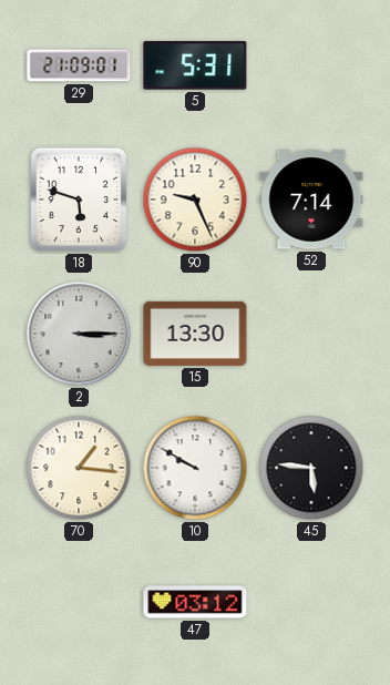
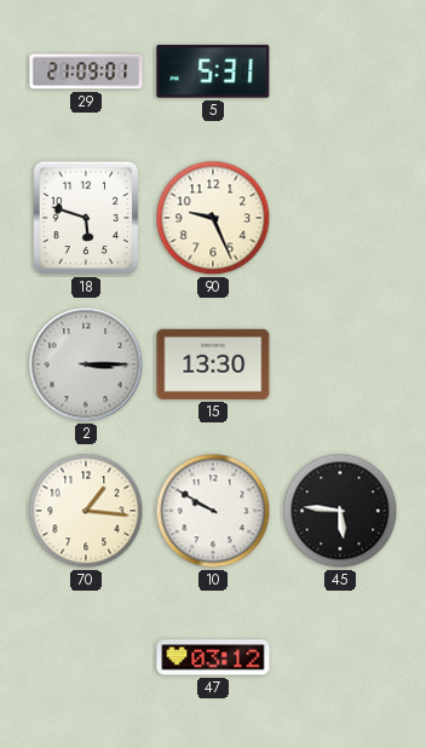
52: 7:14 -> none
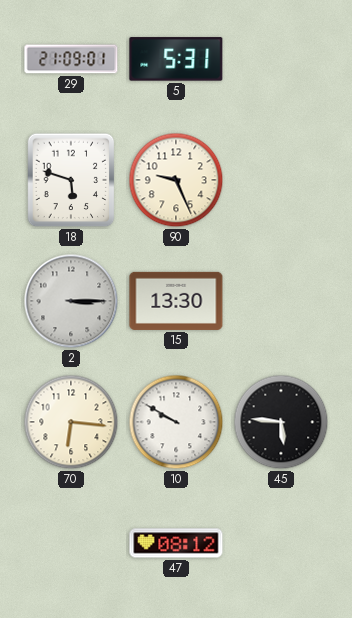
70: 1:16 -> 6:16
47: 03:12 -> 08:12
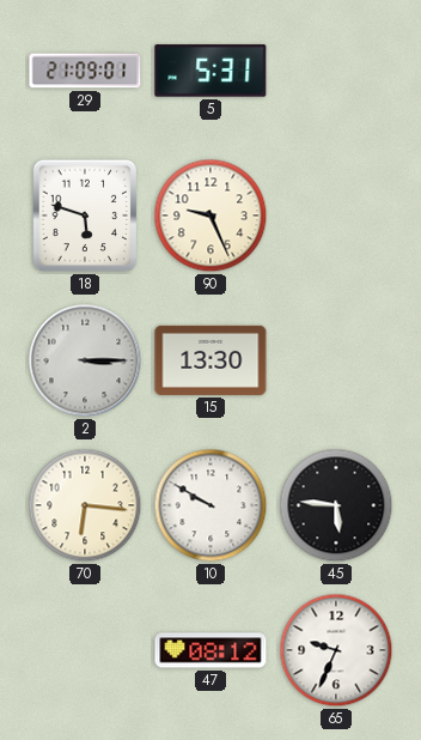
65: none -> 9:34
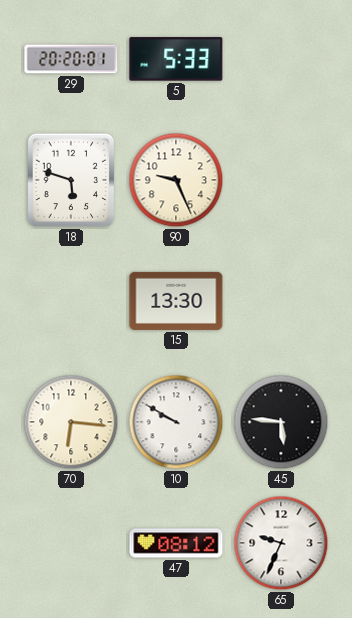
29: 21:09 -> 20:20
5: 5:31 -> 5:33
2: 3:15 -> none
